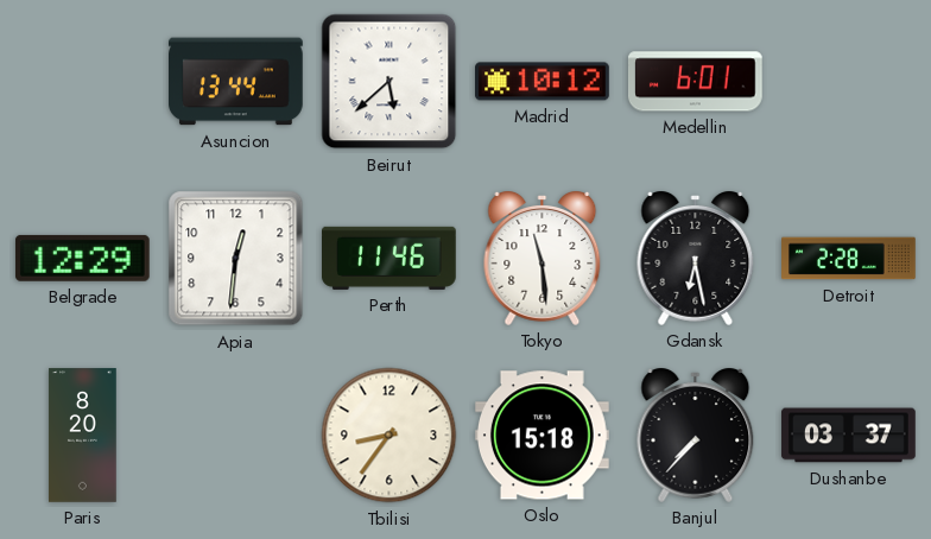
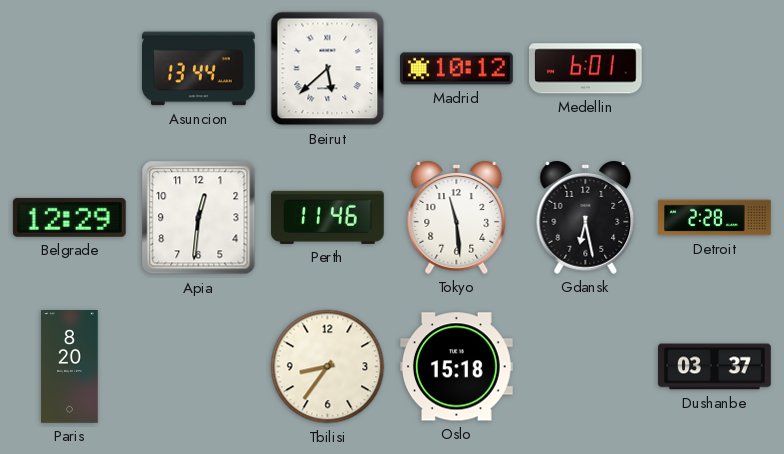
Banjul: 7:37 -> none
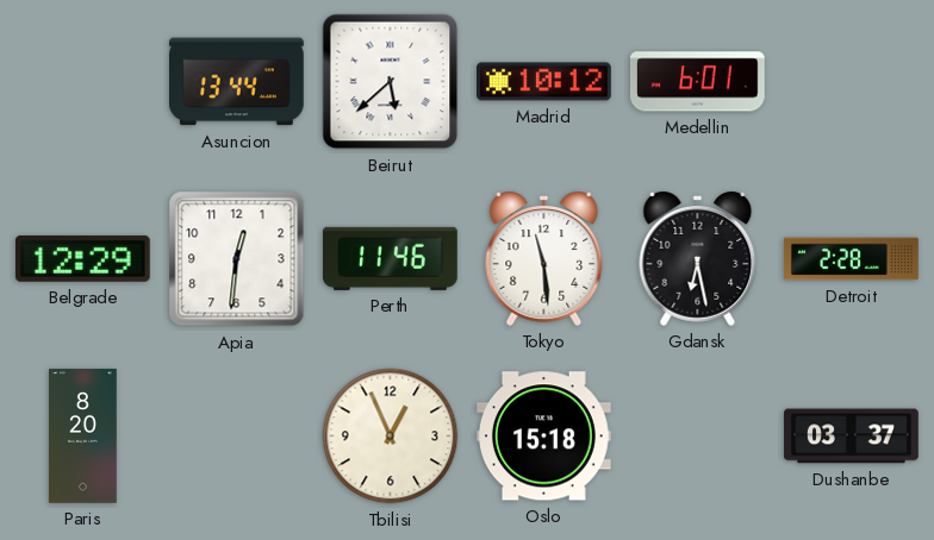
Tbilisi: 8:36 -> 12:56
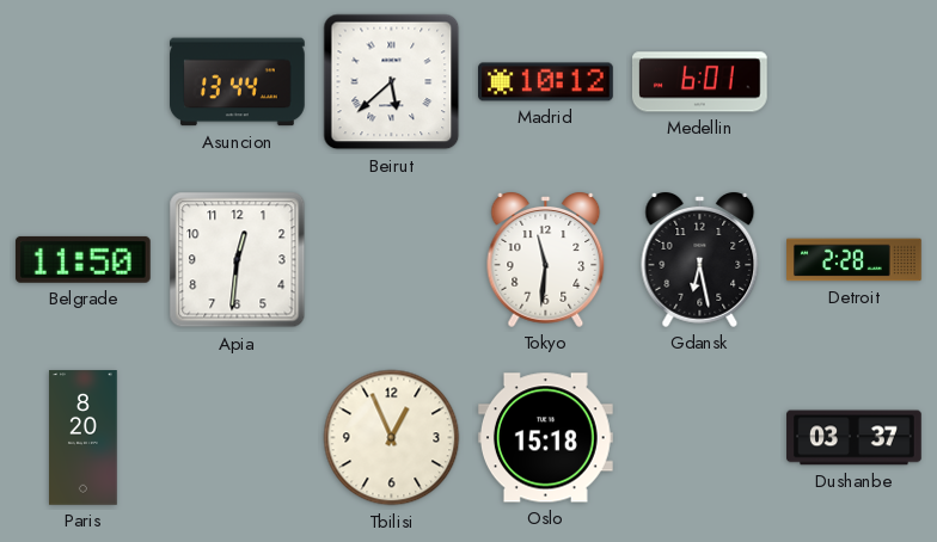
Belgrade: 12:29 -> 11:50
Perth: 11:46 -> none
Tokyo: 11:29 -> 11:31
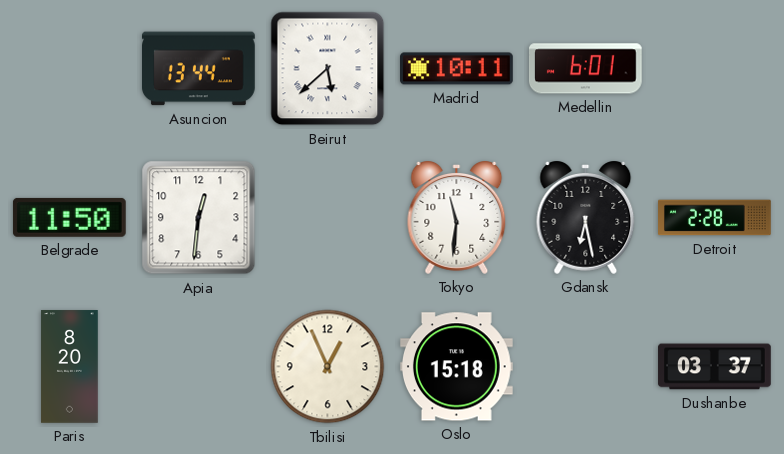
Madrid: 10:12 -> 10:11
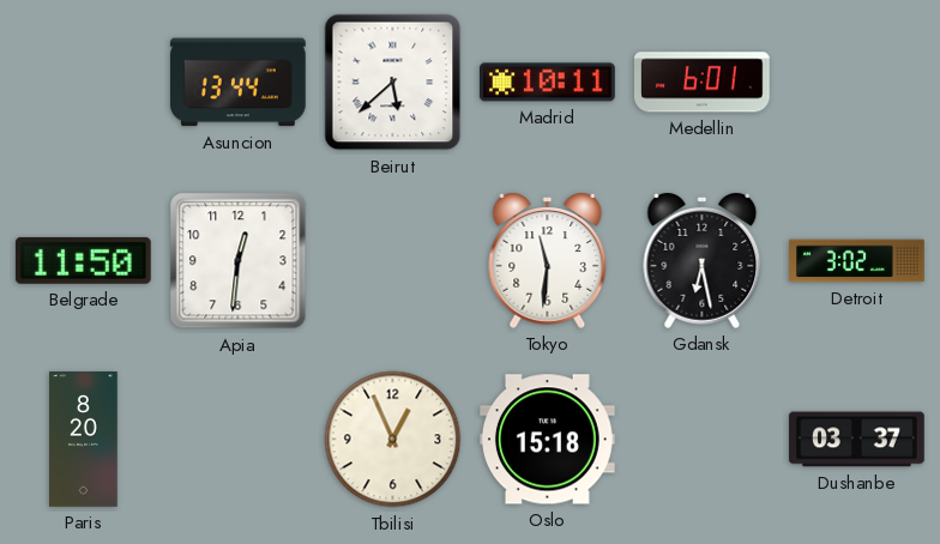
Detroit: 2:28 -> 3:02
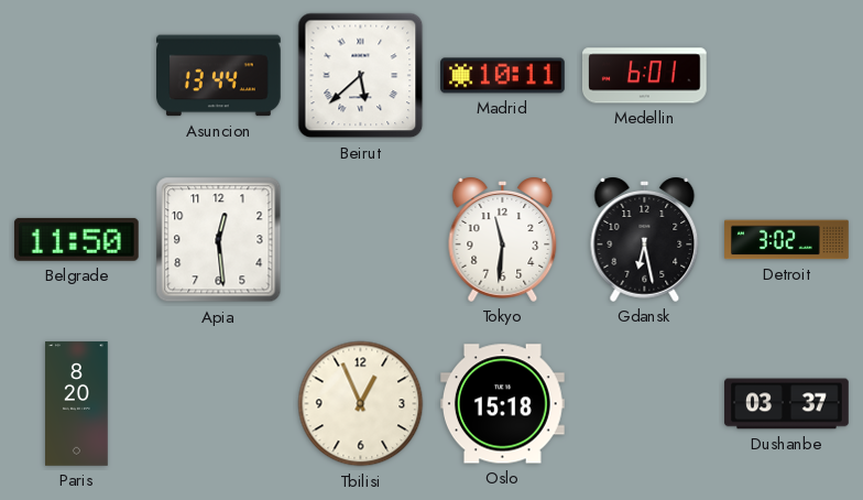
Apia: 12:31 -> 12:29
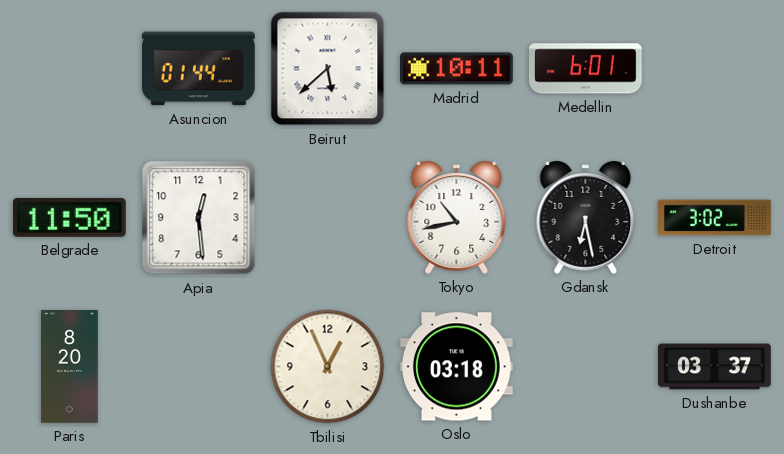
Asuncion: 13:44 -> 01:44
Tokyo: 11:31 -> 10:43
Oslo: 15:18 -> 03:18
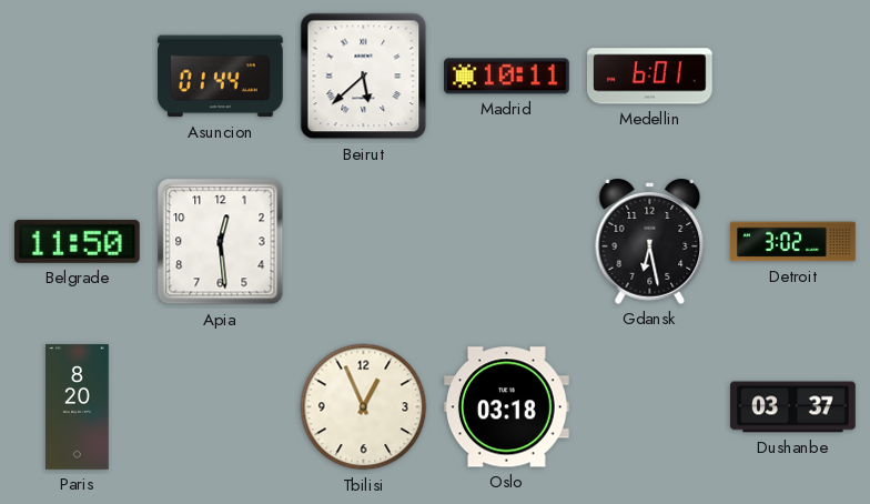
Tokyo: 10:43 -> none
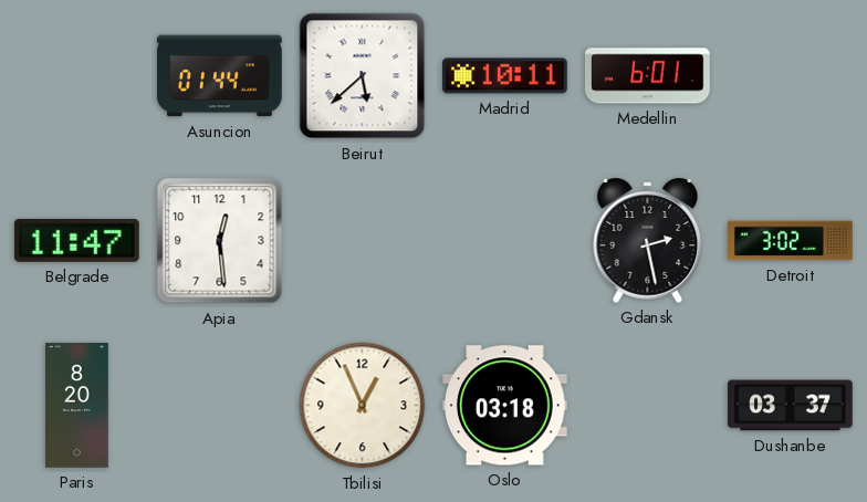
Belgrade: 11:50 -> 11:47
Gdansk: 6:28 -> 2:28
